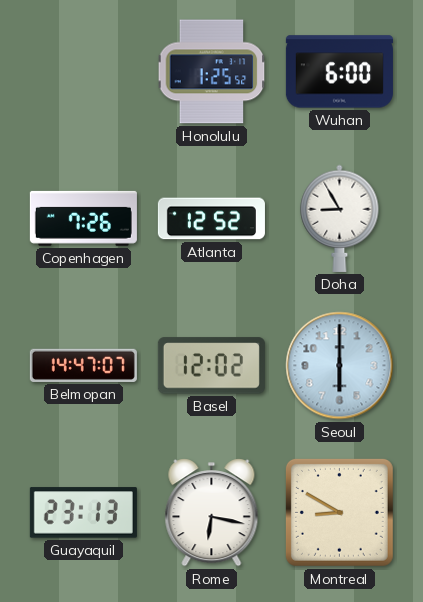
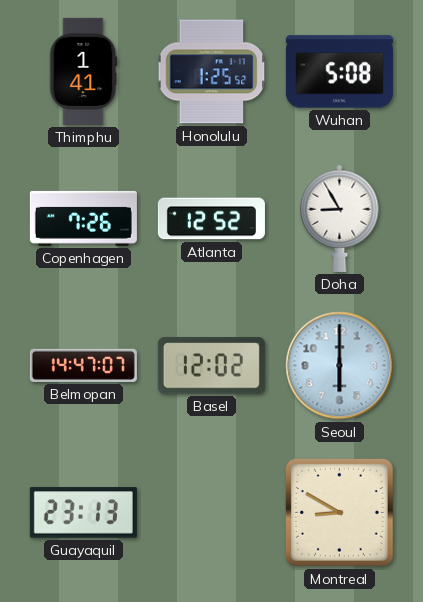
Thimphu: none -> 1:41
Wuhan: 6:00 -> 5:08
Rome: 6:17 -> none
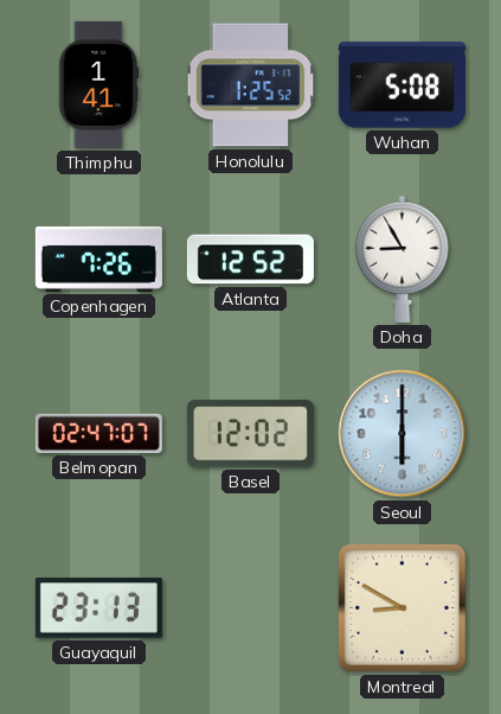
Belmopan: 14:47 -> 02:47
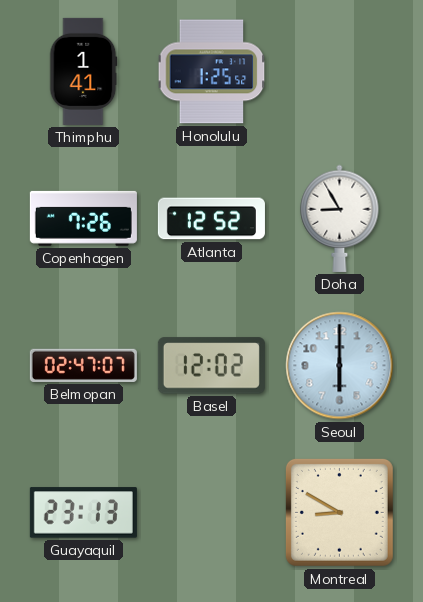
Wuhan: 5:08 -> none
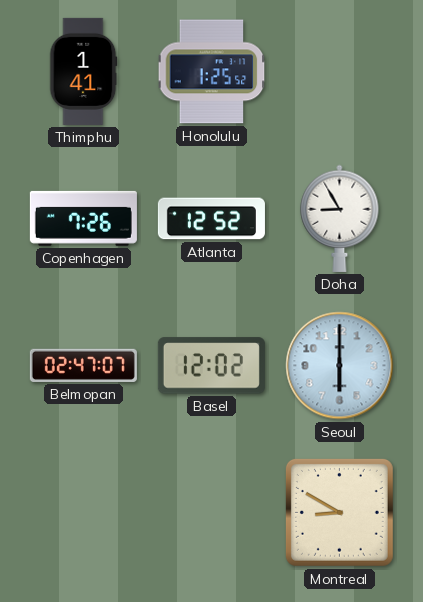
Guayaquil: 23:13 -> none
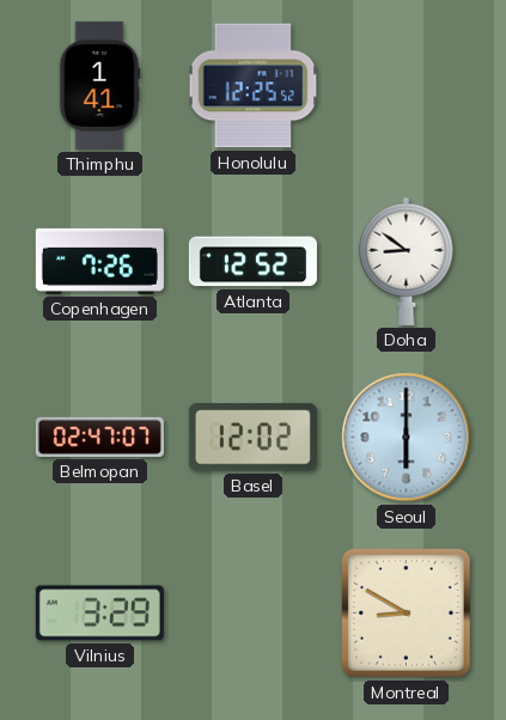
Honolulu: 1:25 -> 12:25
Doha: 8:55 -> 8:51
Vilnius: none -> 3:29
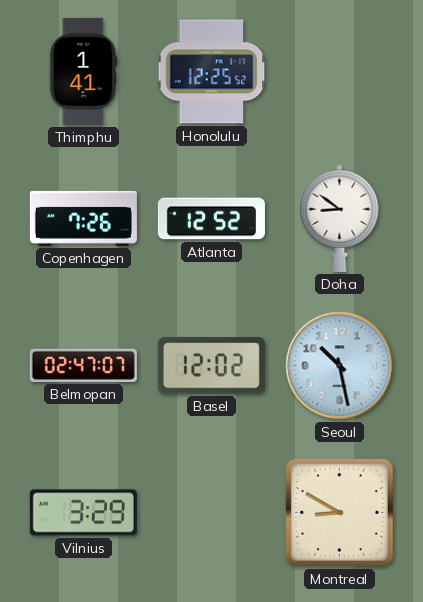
Seoul: 6:00 -> 10:28
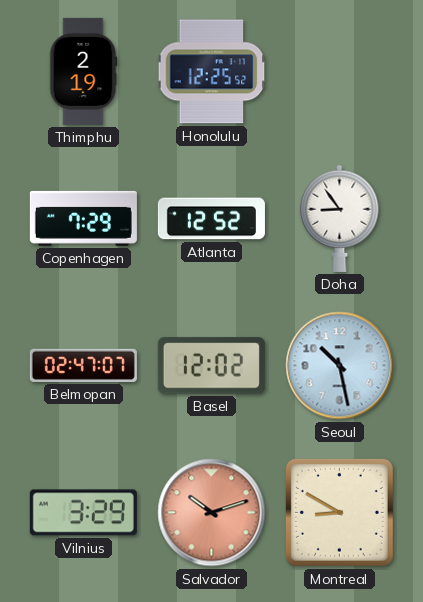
Thimphu: 1:41 -> 2:19
Copenhagen: 7:26 -> 7:29
Doha: 8:51 -> 8:54
Salvador: none -> 10:12
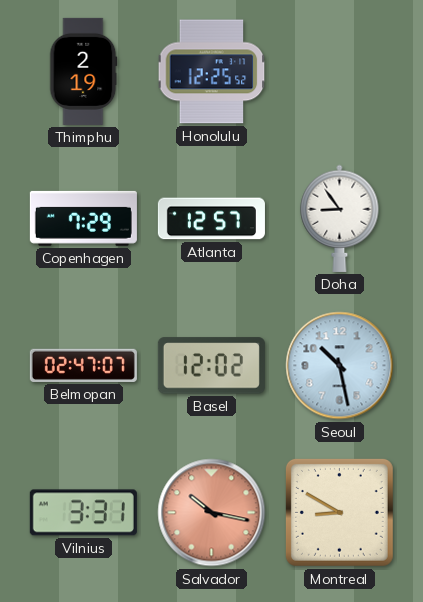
Atlanta: 12:52 -> 12:57
Vilnius: 3:29 -> 3:31
Salvador: 10:12 -> 10:17
